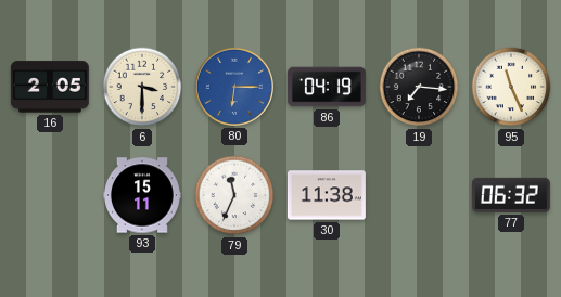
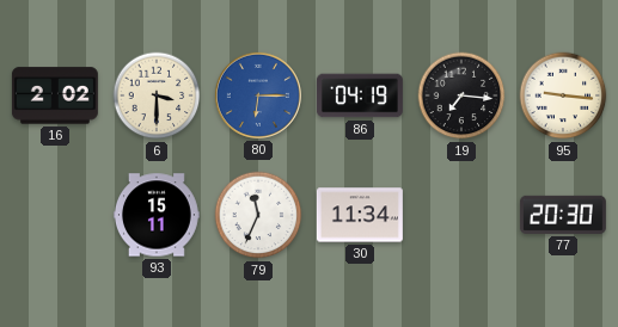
16: 2:05 -> 2:02
95: 11:26 -> 9:16
30: 11:38 -> 11:34
77: 06:32 -> 20:30
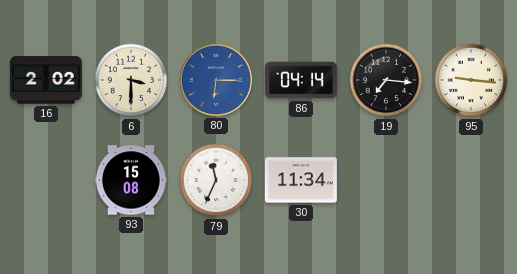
86: 04:19 -> 04:14
93: 15:11 -> 15:08
77: 20:30 -> none
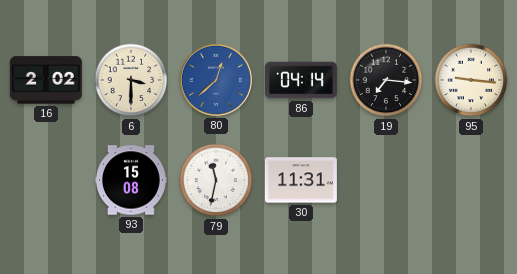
80: 6:15 -> 12:38
79: 11:34 -> 11:32
30: 11:34 -> 11:31
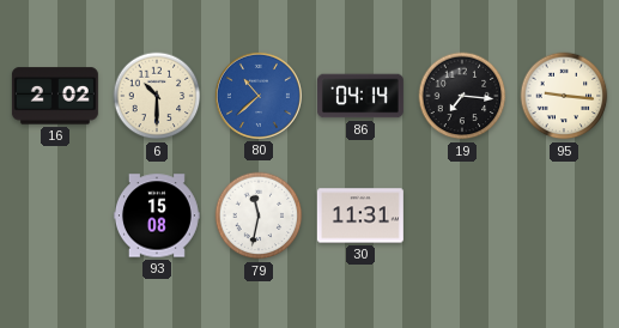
6: 3:30 -> 10:30
80: 12:38 -> 10:38
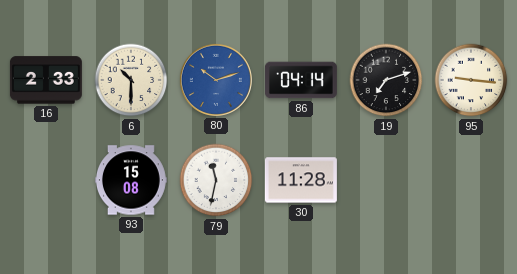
16: 2:02 -> 2:33
80: 10:38 -> 10:12
19: 7:16 -> 7:12
30: 11:31 -> 11:28
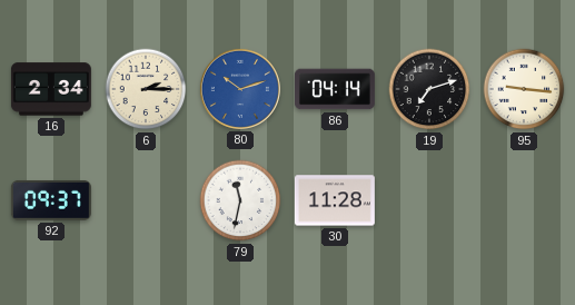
16: 2:33 -> 2:34
6: 10:30 -> 2:15
92: none -> 09:37
93: 15:08 -> none
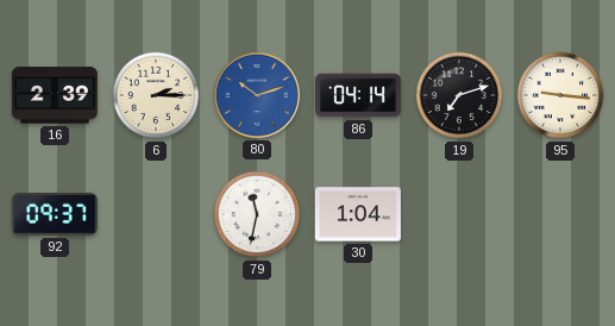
16: 2:34 -> 2:39
30: 11:28 -> 1:04
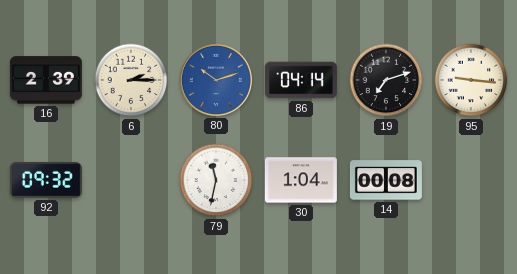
92: 09:37 -> 09:32
14: none -> 00:08
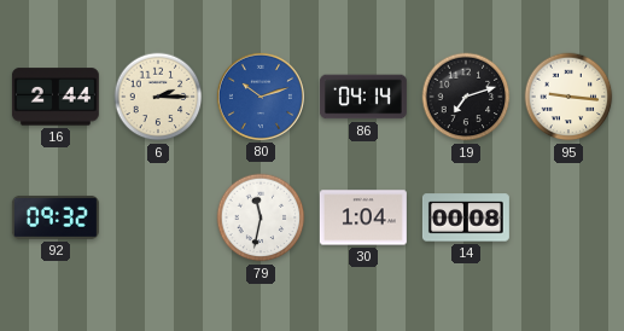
16: 2:39 -> 2:44
